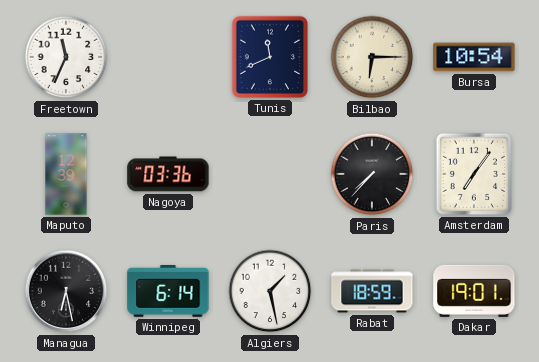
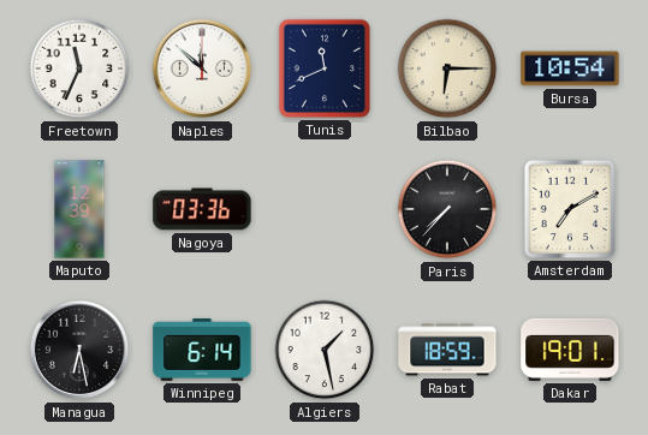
Naples: none -> 11:52
Amsterdam: 7:06 -> 7:10
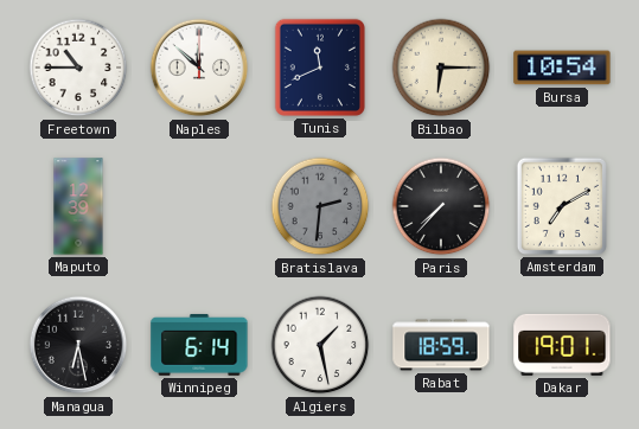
Freetown: 11:34 -> 10:45
Nagoya: 03:36 -> none
Bratislava: none -> 2:31
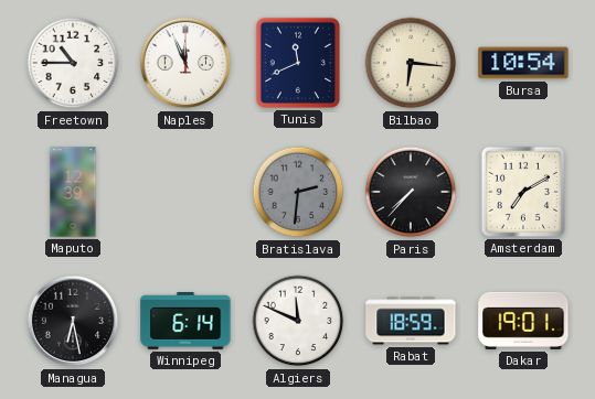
Naples: 11:52 -> 11:56
Bilbao: 6:15 -> 6:16
Algiers: 1:28 -> 11:49
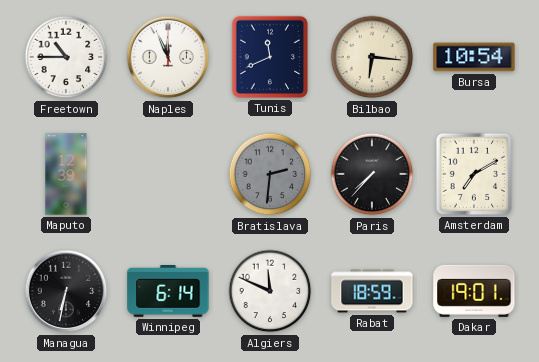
Managua: 6:28 -> 6:32
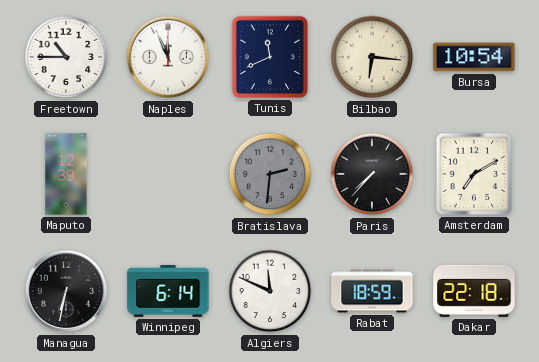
Dakar: 19:01 -> 22:18
